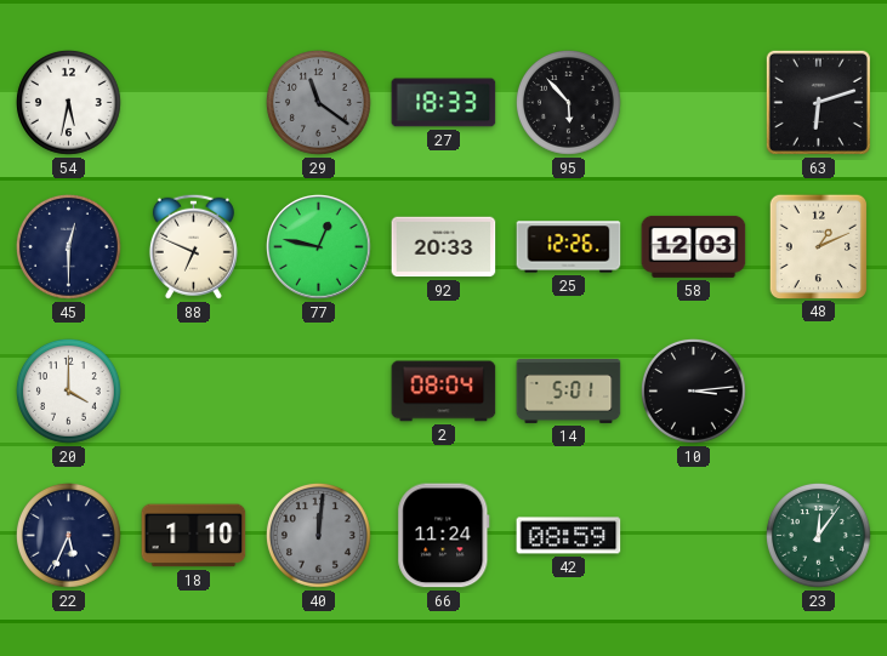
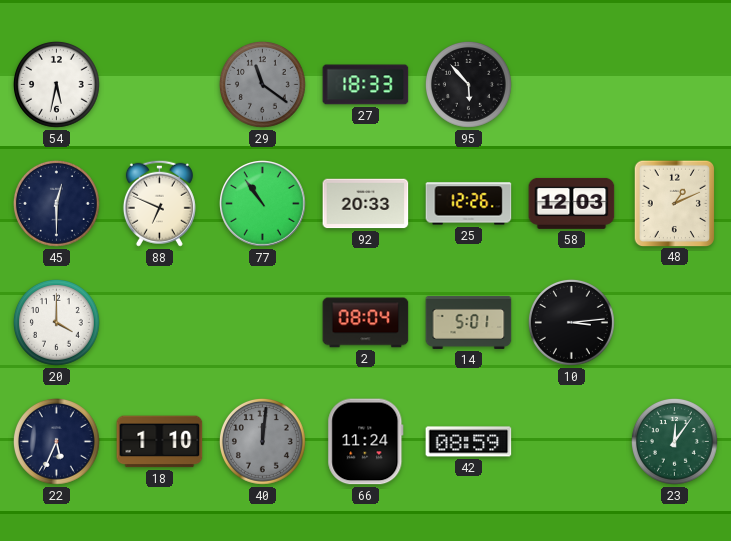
63: 6:12 -> none
77: 12:47 -> 10:54
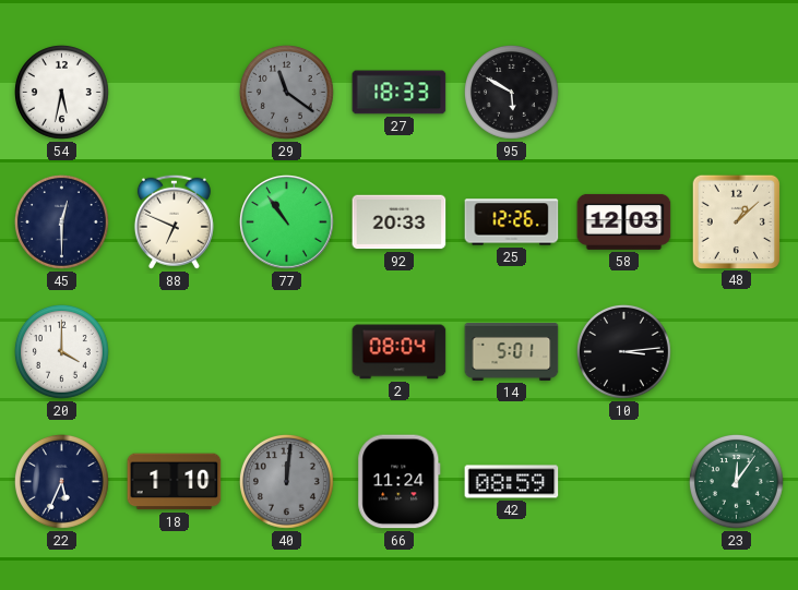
95: 5:53 -> 5:50
48: 1:11 -> 1:08
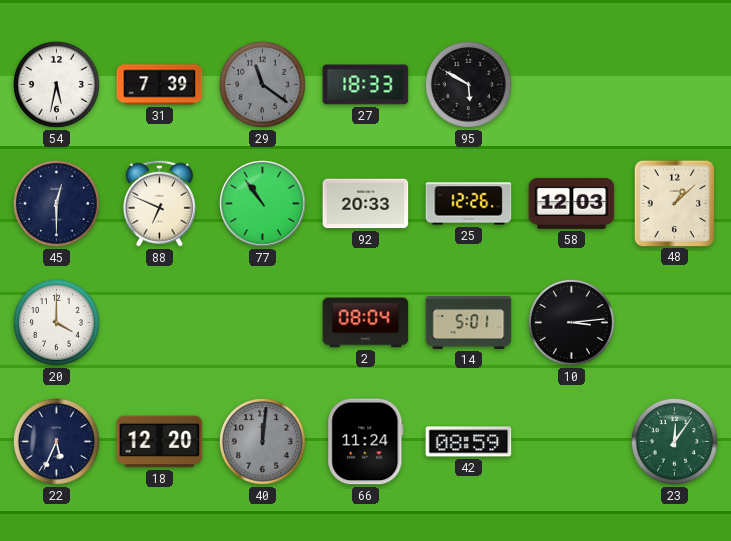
31: none -> 7:39
18: 1:10 -> 12:20
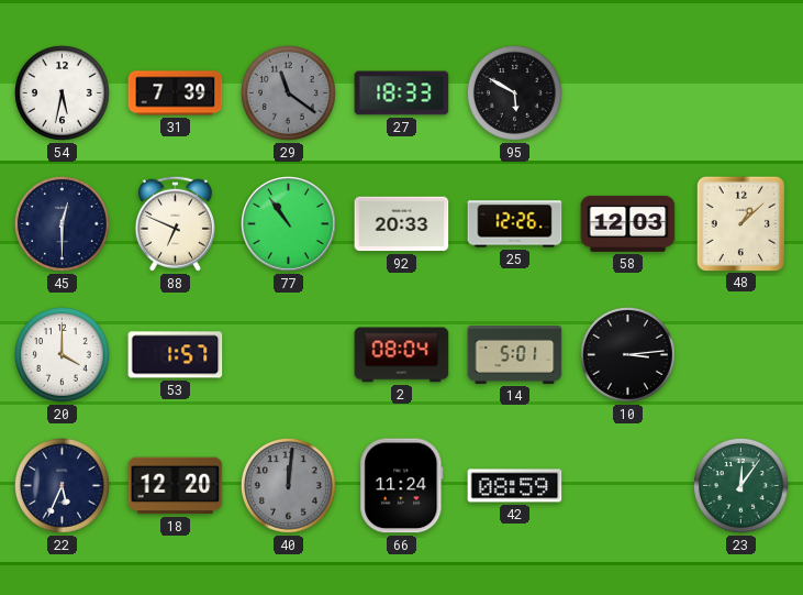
53: none -> 1:57
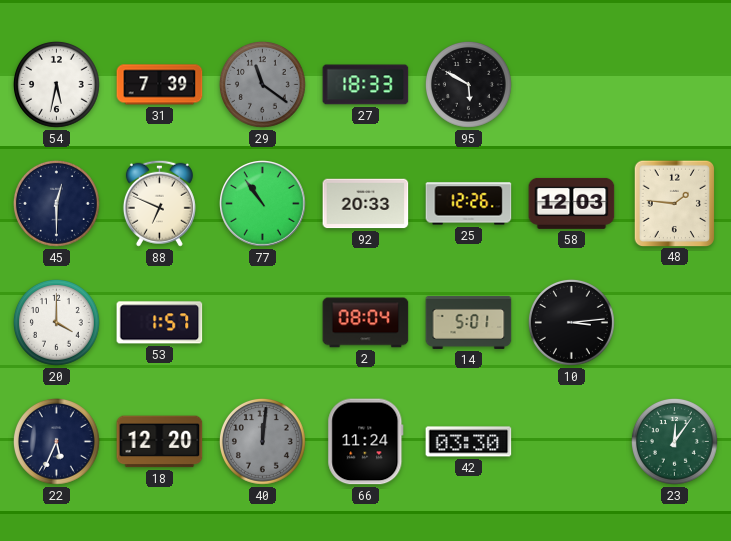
48: 1:08 -> 1:46
42: 08:59 -> 03:30
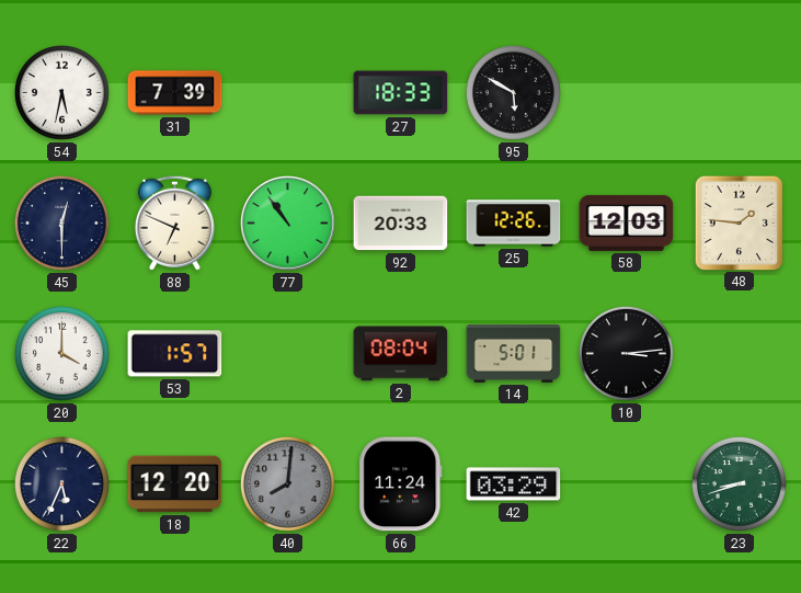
29: 11:21 -> none
40: 12:01 -> 8:01
42: 03:30 -> 03:29
23: 12:06 -> 8:42
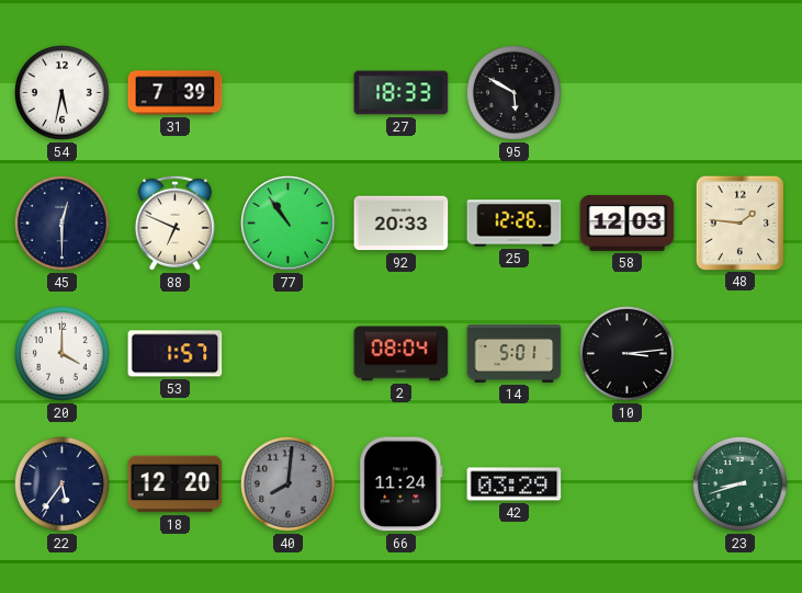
22: 5:34 -> 5:36
